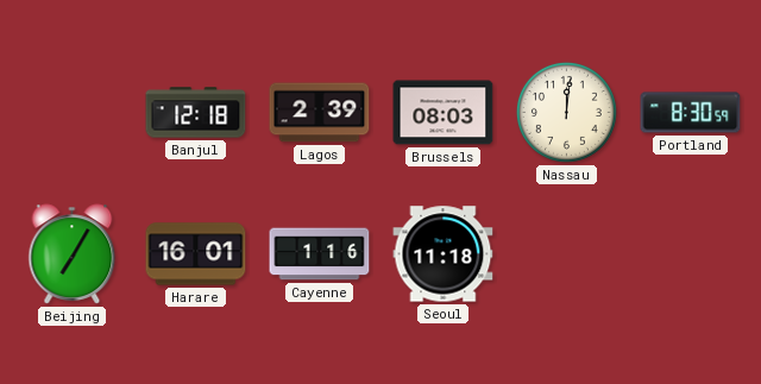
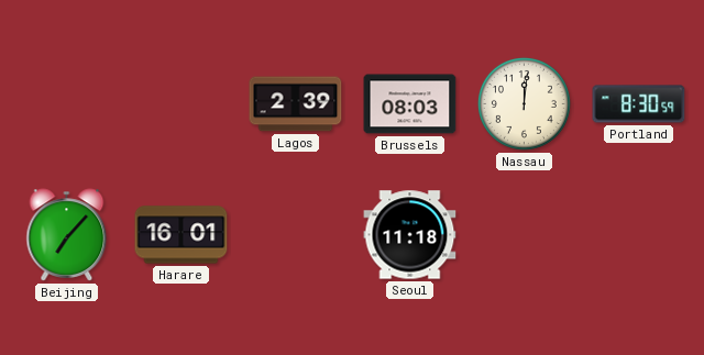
Banjul: 12:18 -> none
Beijing: 7:05 -> 7:07
Cayenne: 1:16 -> none
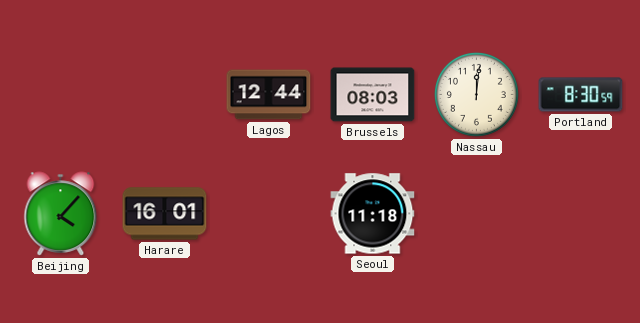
Lagos: 2:39 -> 12:44
Beijing: 7:07 -> 4:07
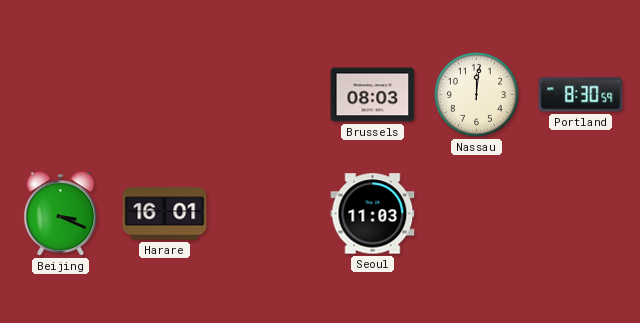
Lagos: 12:44 -> none
Beijing: 4:07 -> 3:19
Seoul: 11:18 -> 11:03
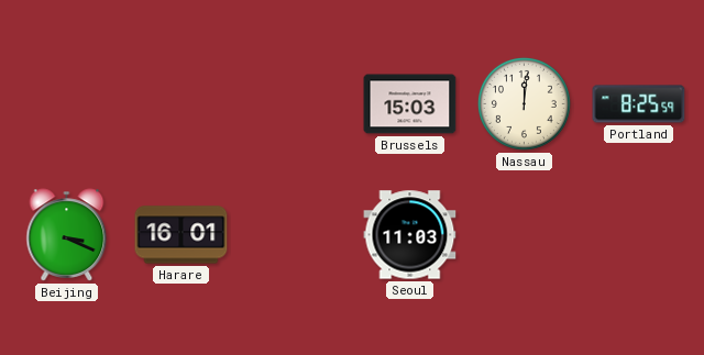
Brussels: 08:03 -> 15:03
Portland: 8:30 -> 8:25
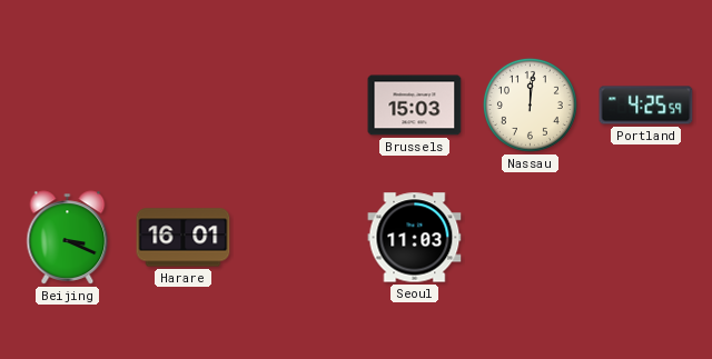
Portland: 8:25 -> 4:25
